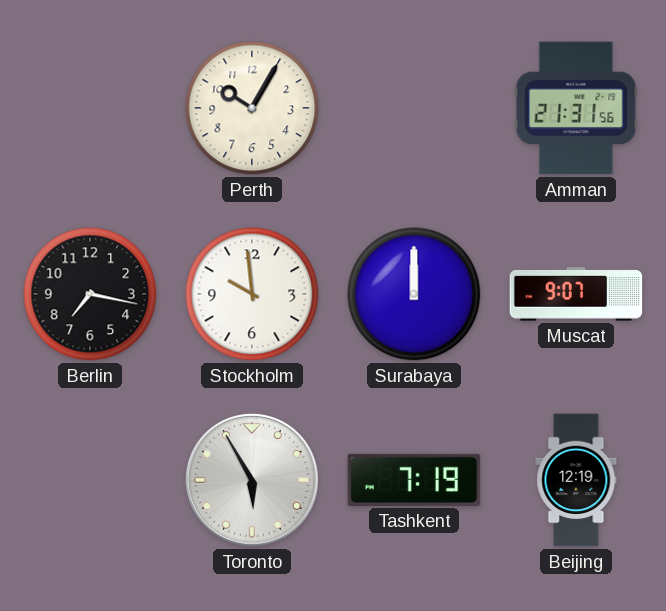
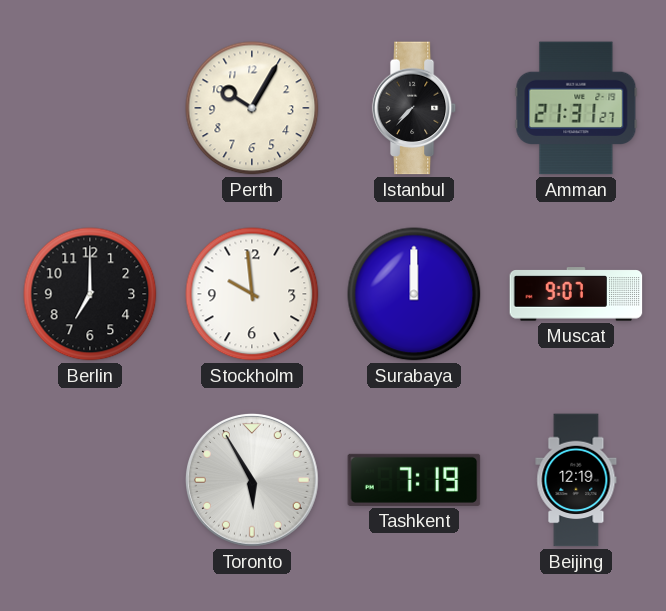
Istanbul: none -> 7:37
Amman: 21:31:56 -> 21:31:27
Berlin: 7:17 -> 7:00
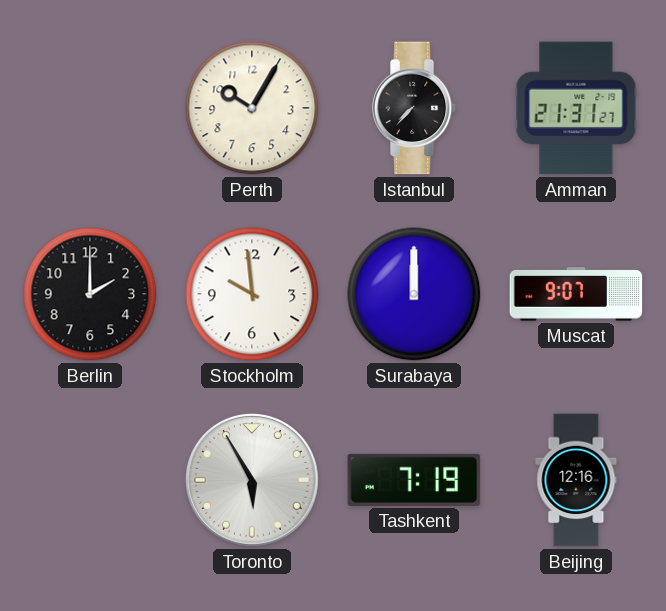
Berlin: 7:00 -> 2:00
Beijing: 12:19 -> 12:16
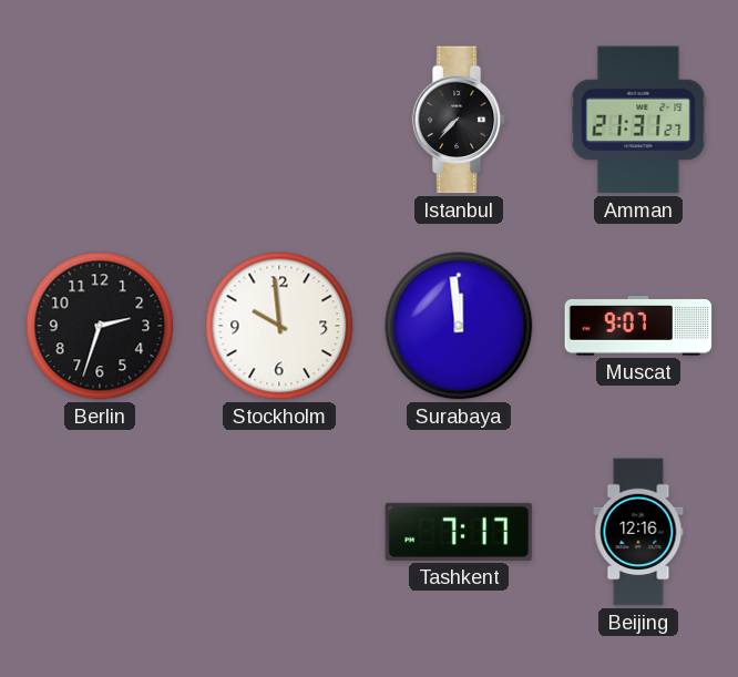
Perth: 10:05 -> none
Berlin: 2:00 -> 2:33
Surabaya: 12:00 -> 11:59
Toronto: 5:55 -> none
Tashkent: 7:19 -> 7:17
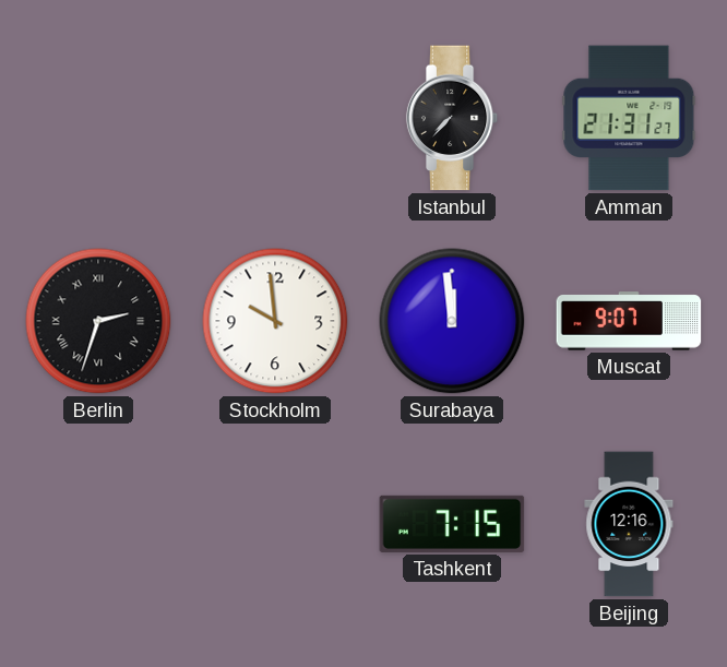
Berlin numerals: Arabic -> Roman
Tashkent: 7:17 -> 7:15
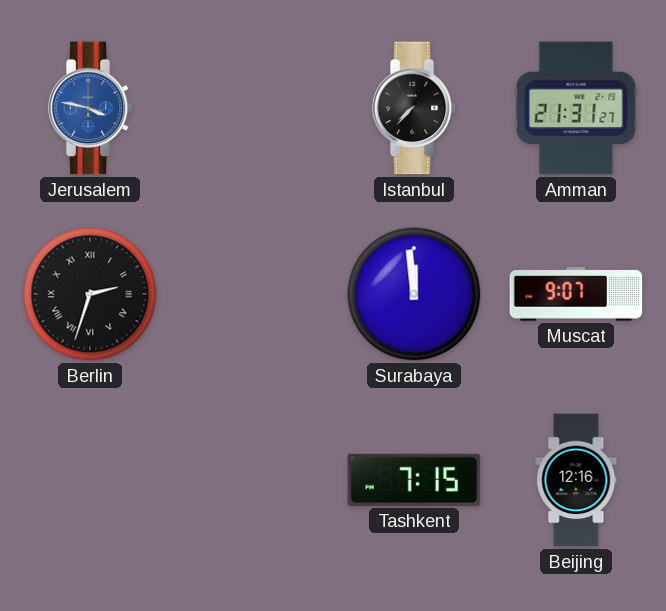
Jerusalem: none -> 3:47
Stockholm: 9:59 -> none
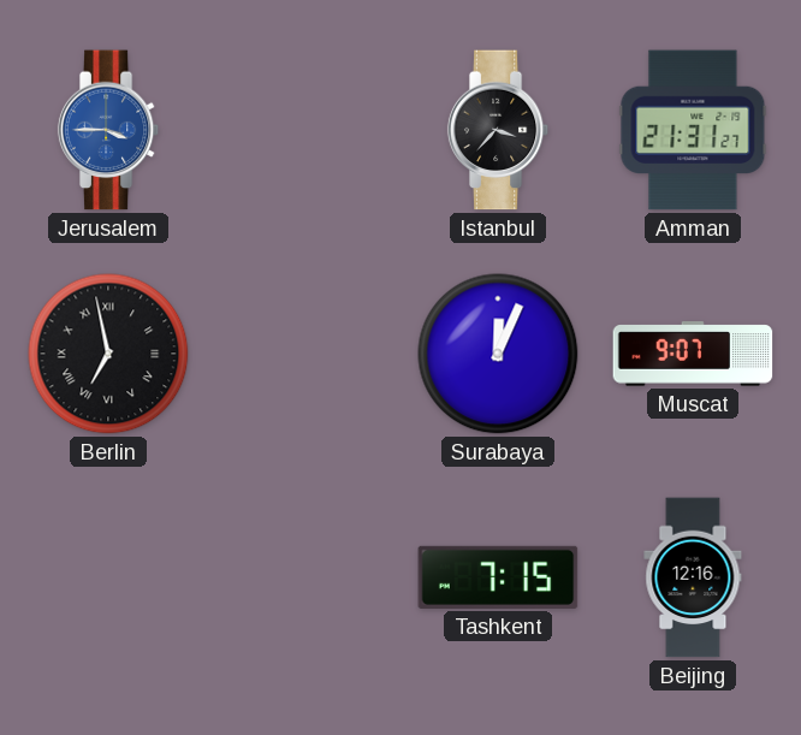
Jerusalem: 3:47 -> 3:45
Istanbul: 7:37 -> 3:37
Berlin: 2:33 -> 6:58
Surabaya: 11:59 -> 12:04
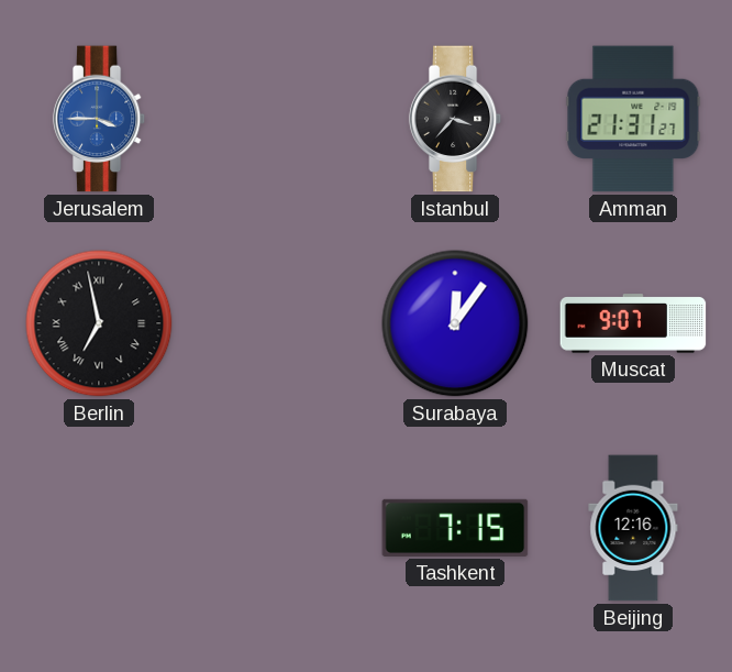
Surabaya: 12:04 -> 12:06
